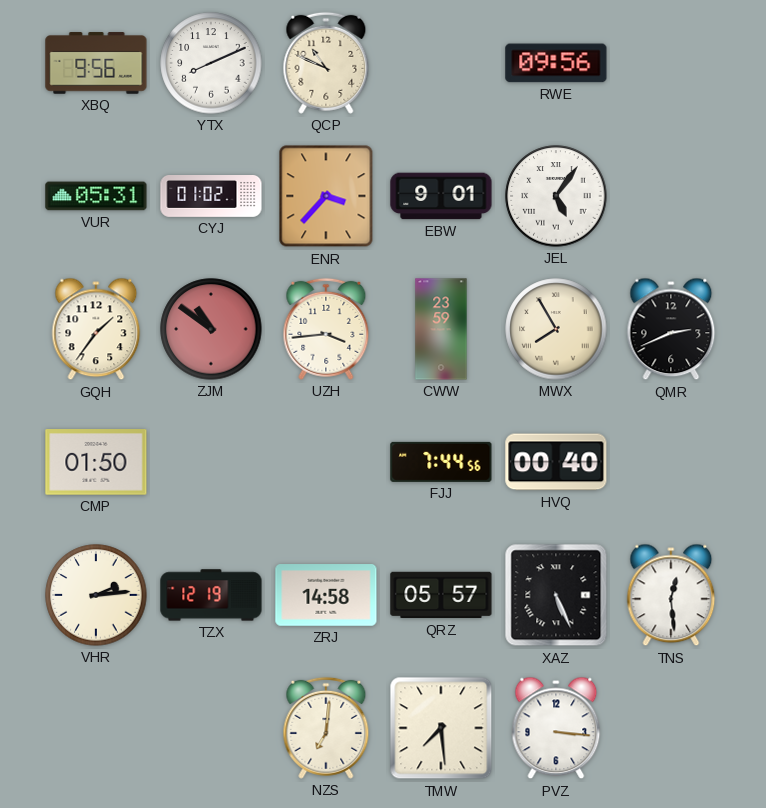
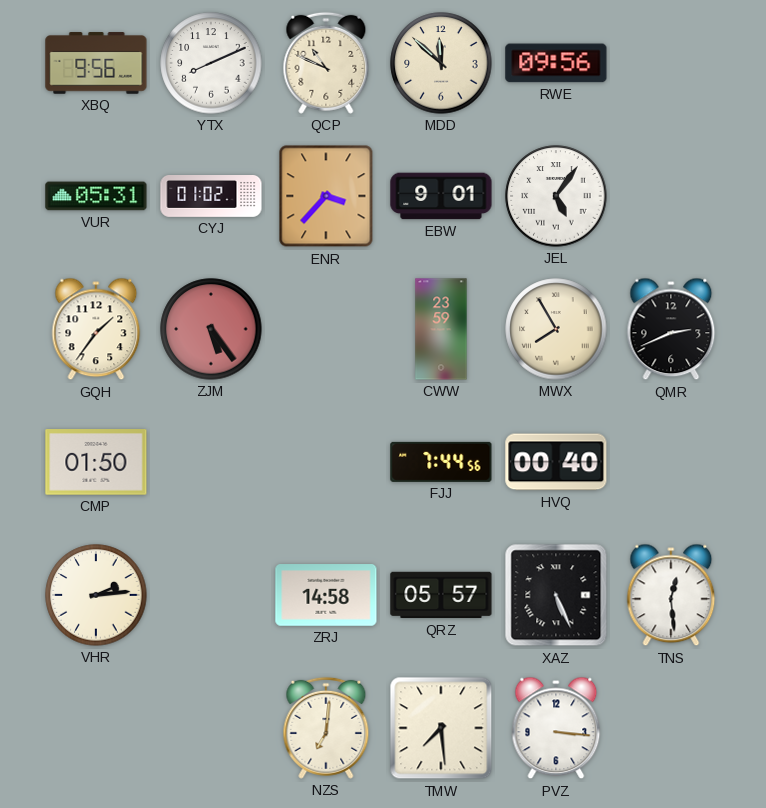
MDD: none -> 11:52
ZJM: 10:51 -> 5:24
UZH: 3:44 -> none
TZX: 12:19 -> none
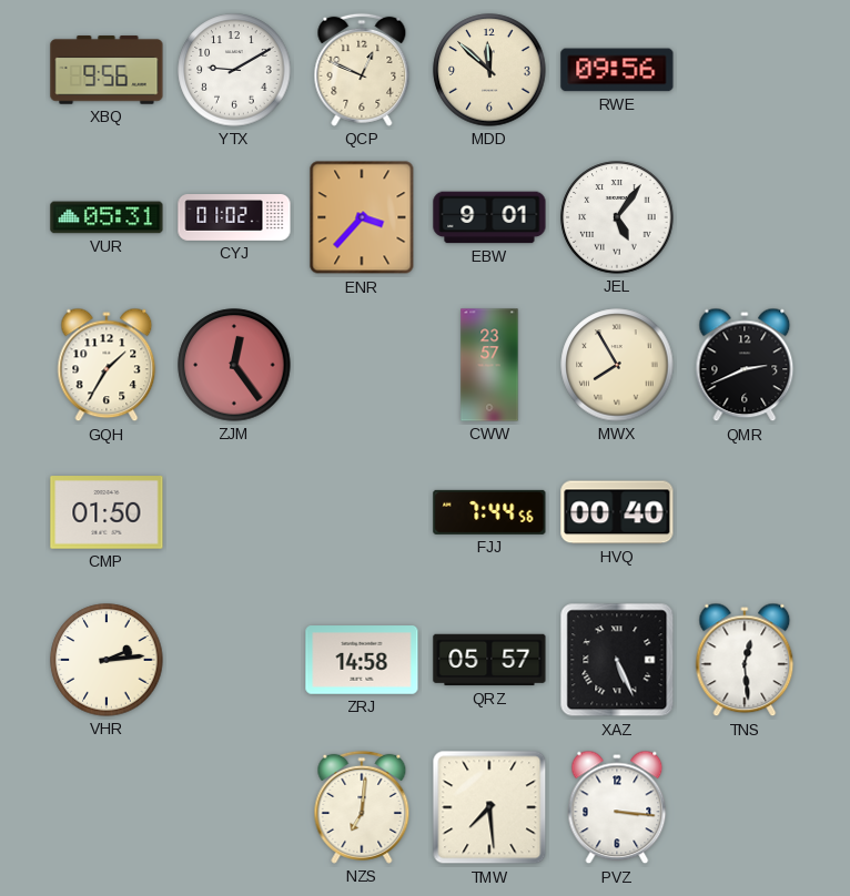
YTX: 8:11 -> 9:10
QCP: 10:49 -> 12:49
GQH: 1:36 -> 1:35
ZJM: 5:24 -> 12:24
CWW: 23:59 -> 23:57
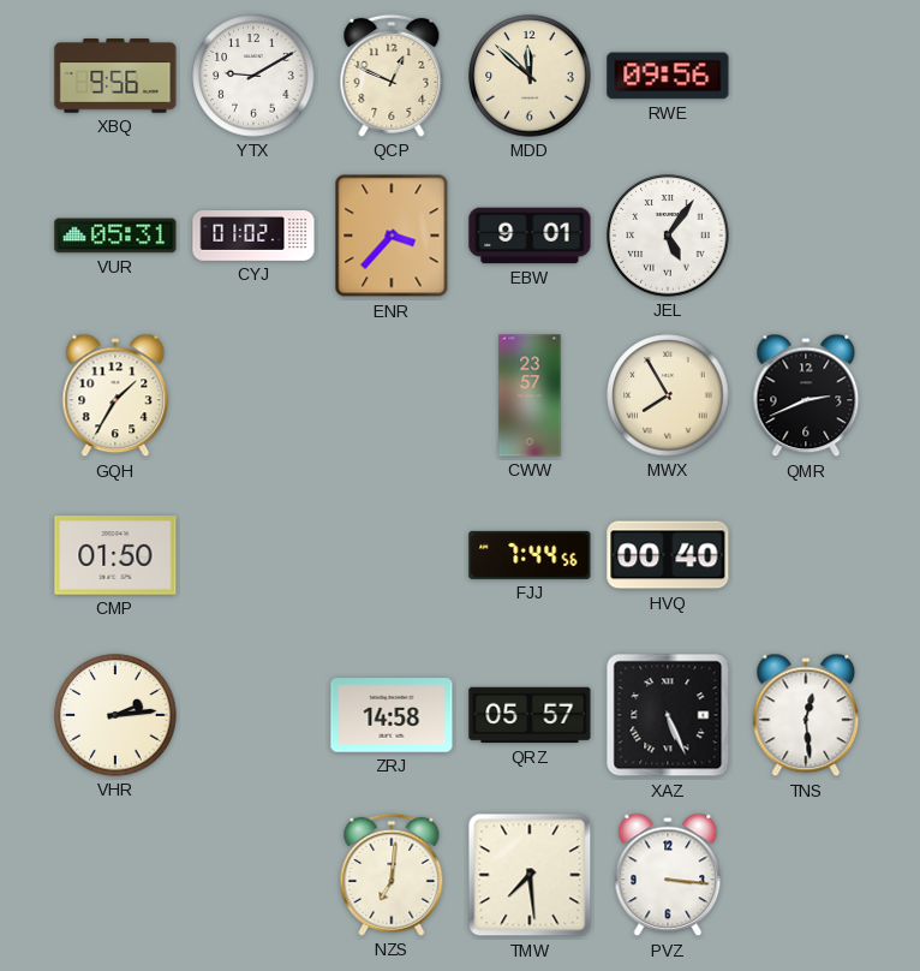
ZJM: 12:24 -> none
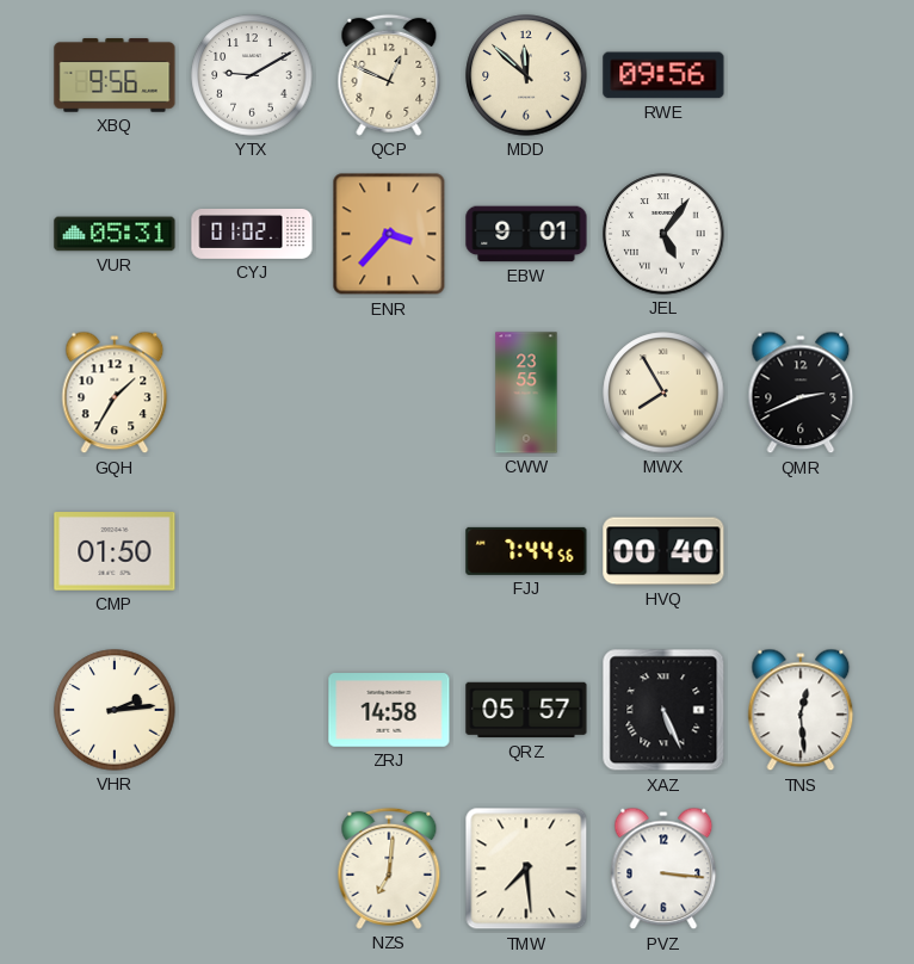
CWW: 23:57 -> 23:55
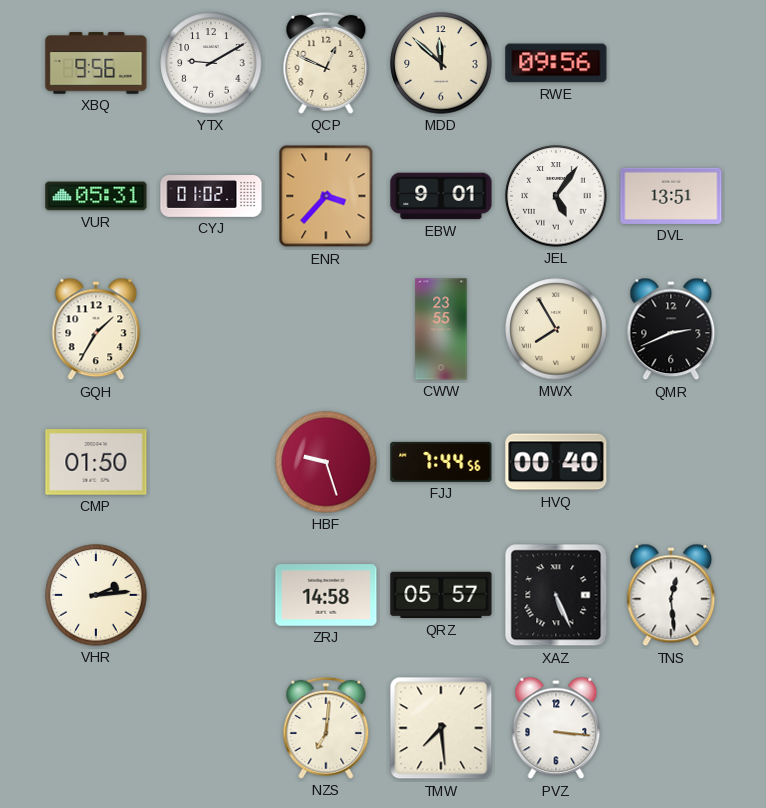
DVL: none -> 13:51
HBF: none -> 9:27
